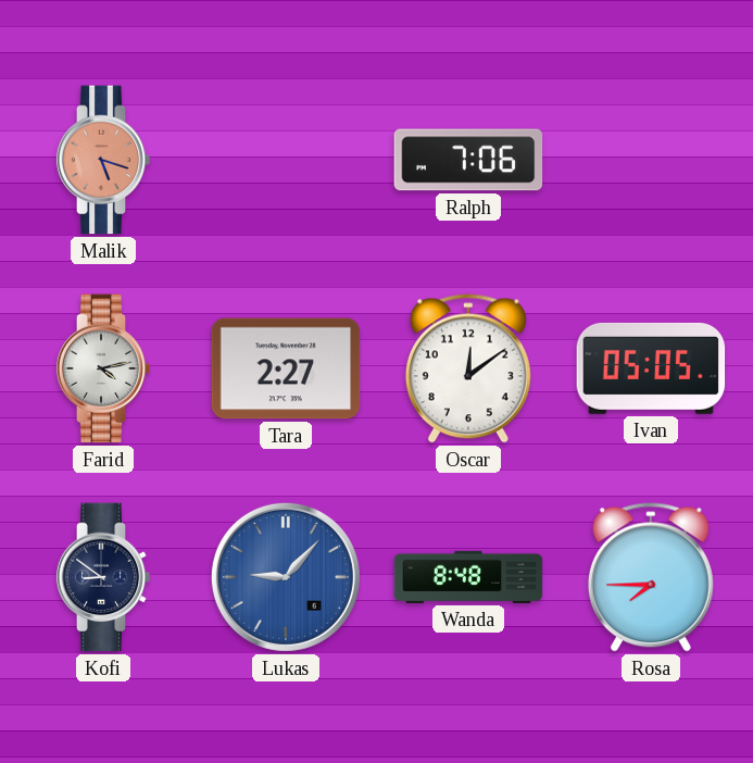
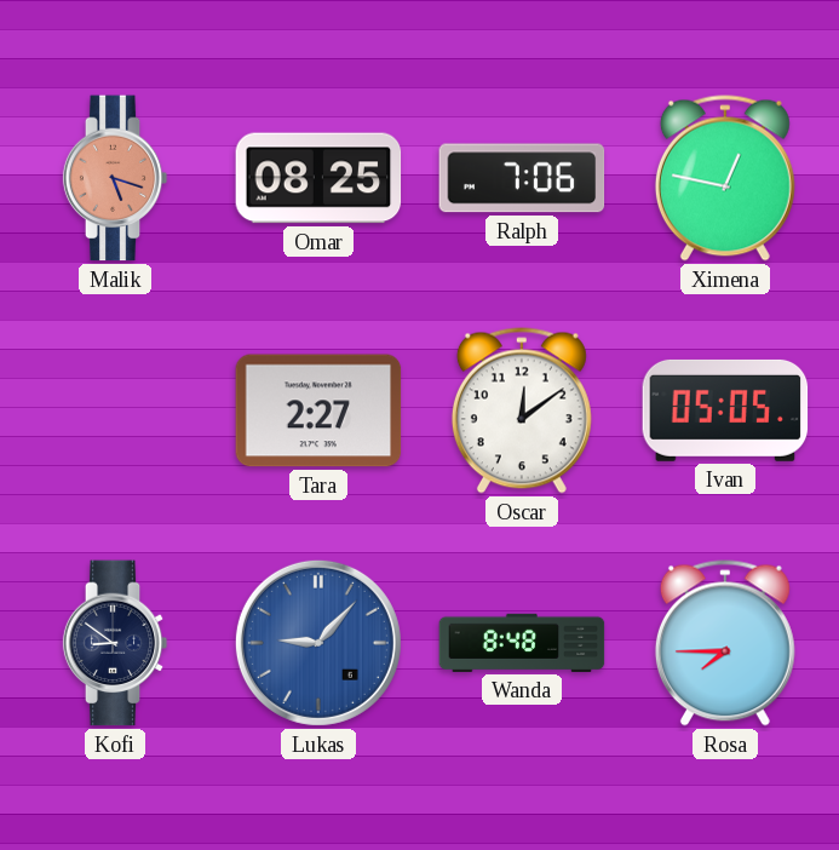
Omar: none -> 08:25
Ximena: none -> 12:47
Farid: 4:13 -> none
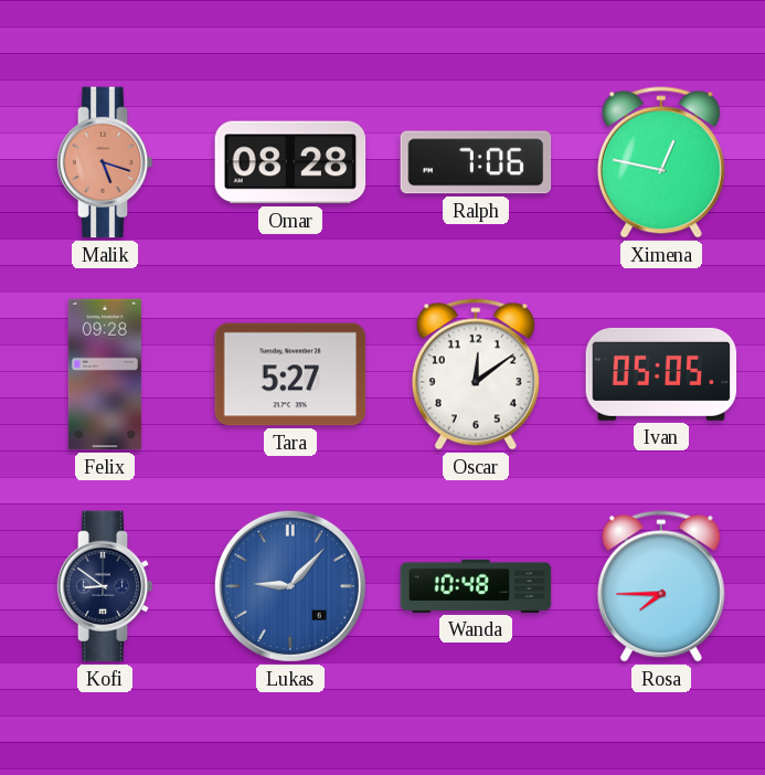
Omar: 08:25 -> 08:28
Felix: none -> 09:28
Tara: 2:27 -> 5:27
Wanda: 8:48 -> 10:48
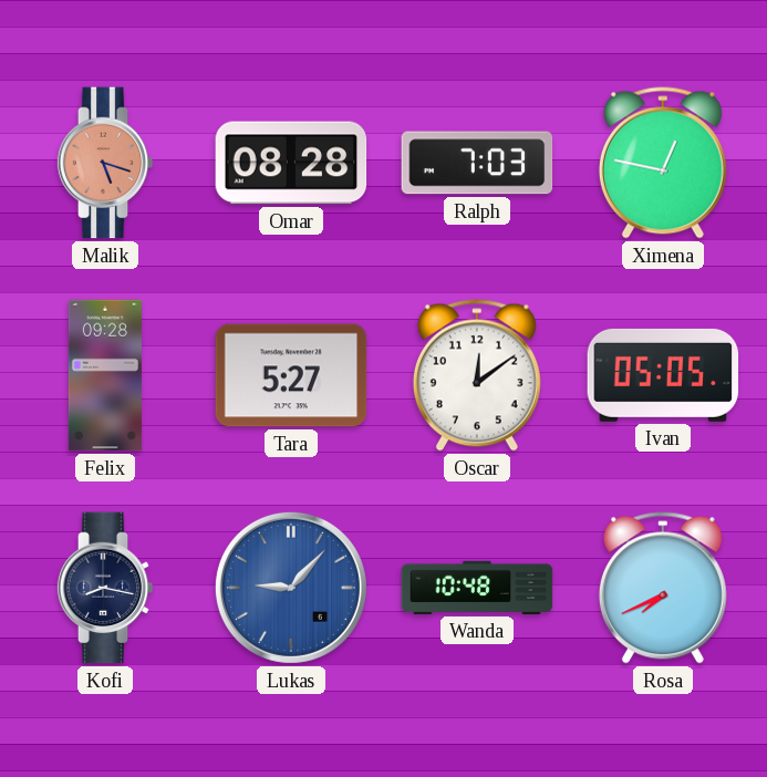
Ralph: 7:06 -> 7:03
Kofi: 8:51 -> 8:17
Rosa: 7:45 -> 7:41
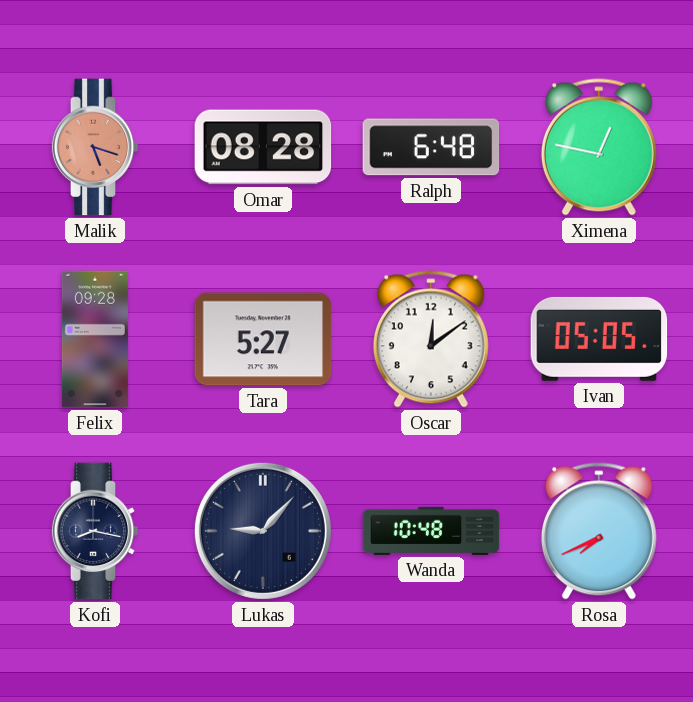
Ralph: 7:03 -> 6:48
Lukas dial: blue -> navy
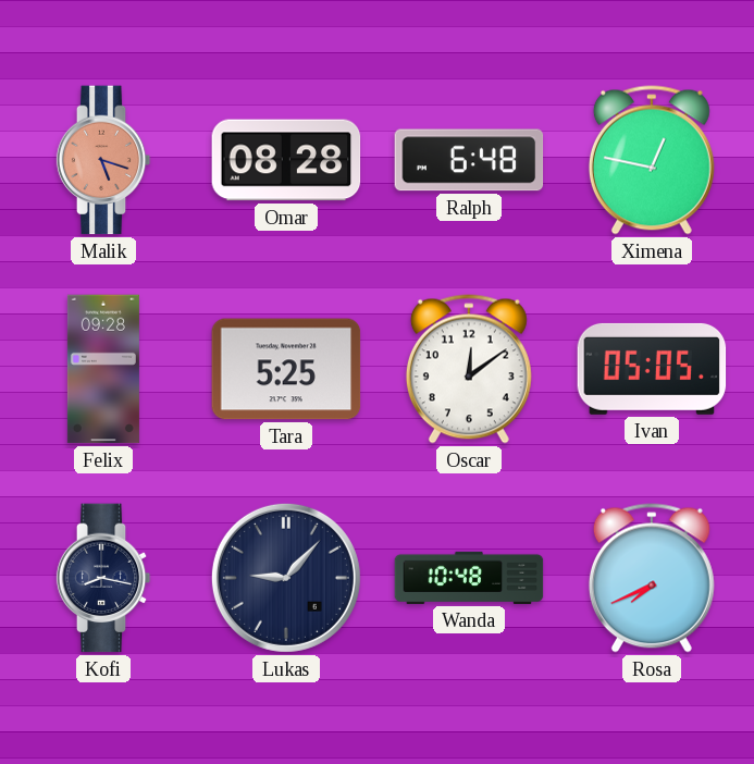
Tara: 5:27 -> 5:25
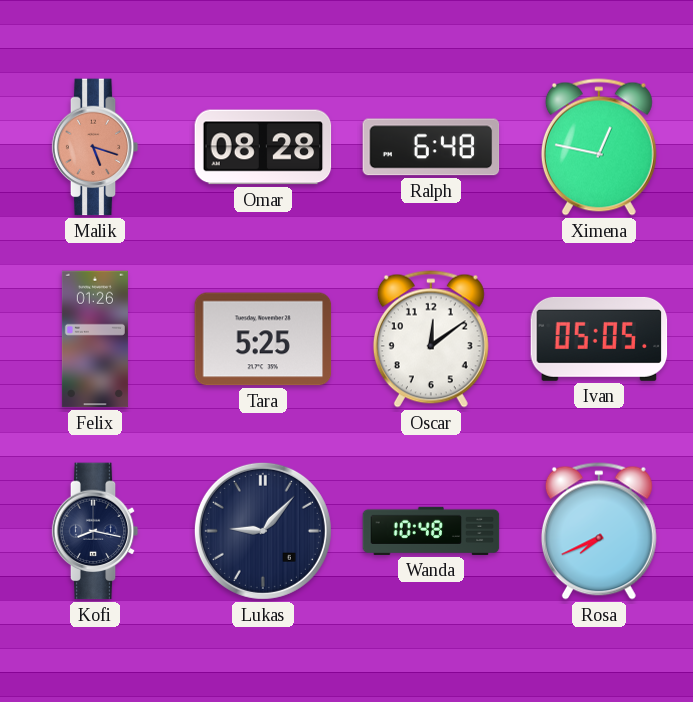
Felix: 09:28 -> 01:26
